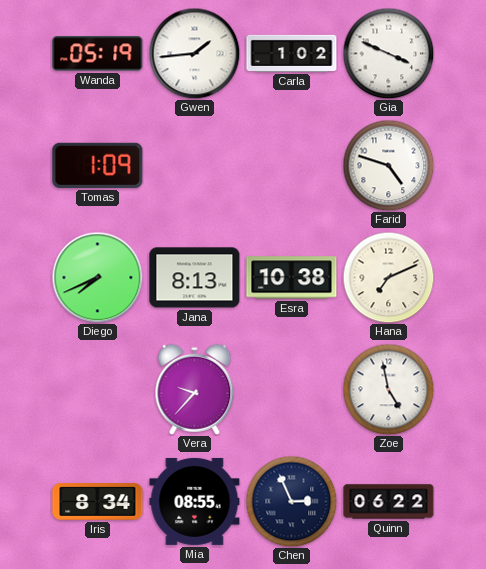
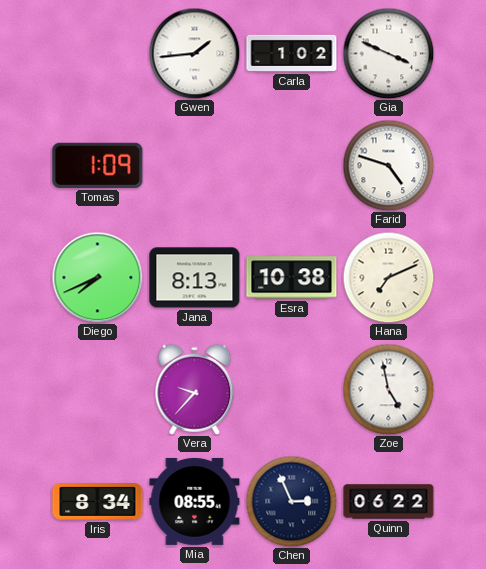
Wanda: 05:19 -> none
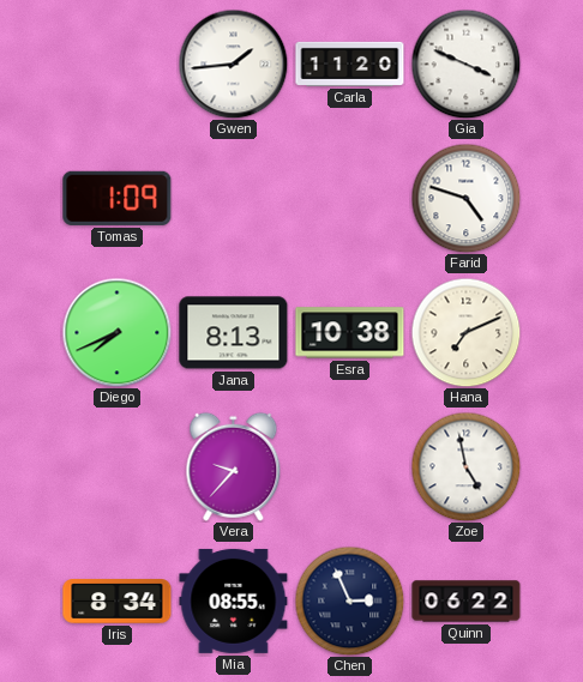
Carla: 1:02 -> 11:20
